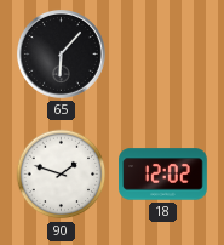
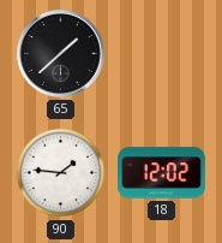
65: 6:07 -> 1:38
90: 1:48 -> 1:46
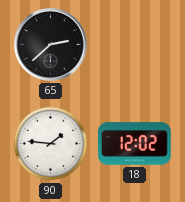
65: 1:38 -> 2:38
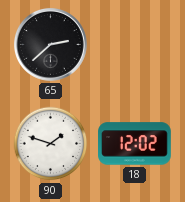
90: 1:46 -> 1:48
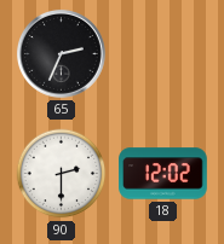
65: 2:38 -> 2:34
90: 1:48 -> 2:30
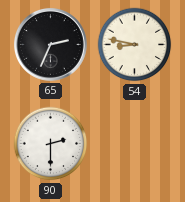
54: none -> 8:47
18: 12:02 -> none
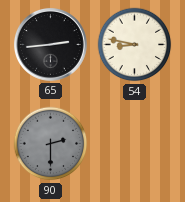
65: 2:34 -> 2:44
90 dial: white -> grey
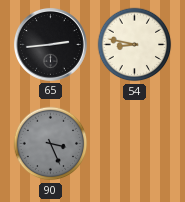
90: 2:30 -> 3:26
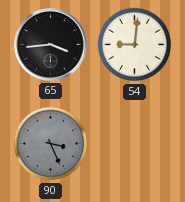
65: 2:44 -> 3:44
54: 8:47 -> 9:01
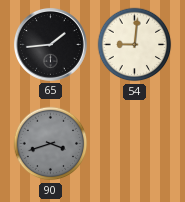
65: 3:44 -> 1:44
90: 3:26 -> 3:42
